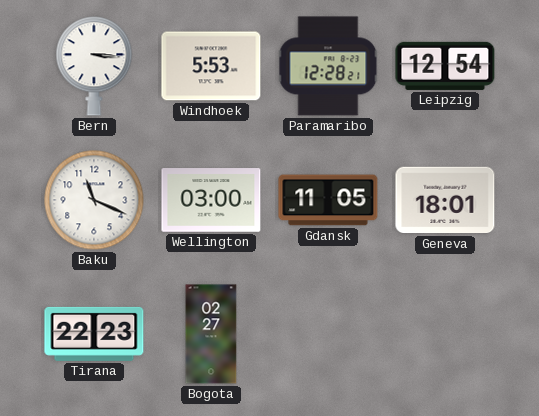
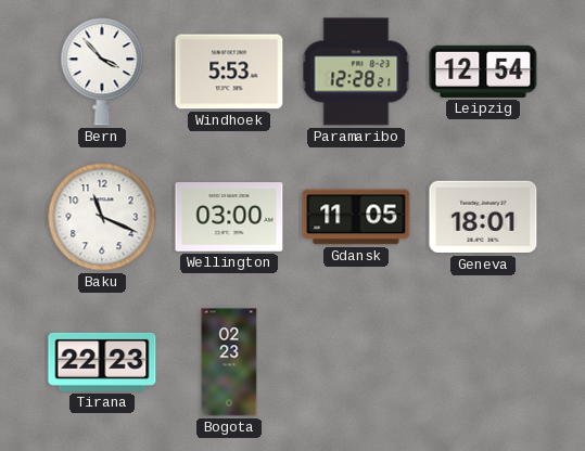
Bern: 3:16 -> 3:53
Bogota: 02:27 -> 02:23
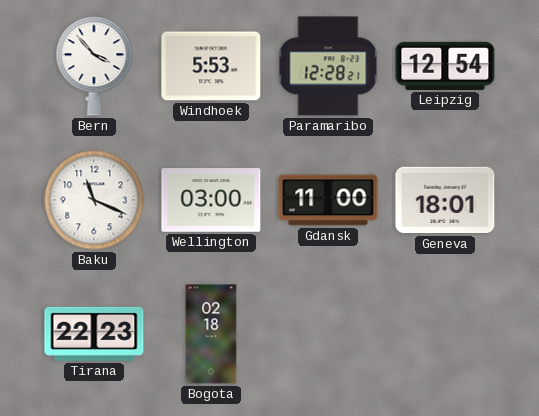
Gdansk: 11:05 -> 11:00
Bogota: 02:23 -> 02:18
